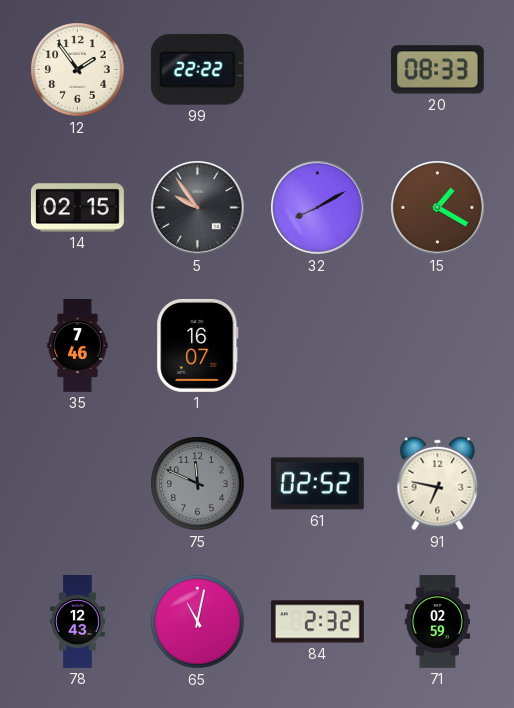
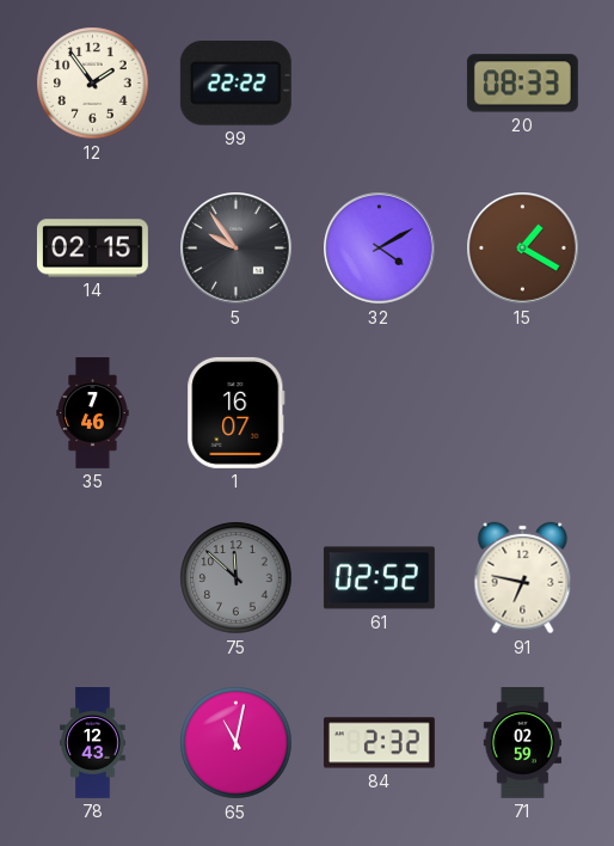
32: 8:10 -> 4:10
75: 11:49 -> 11:52
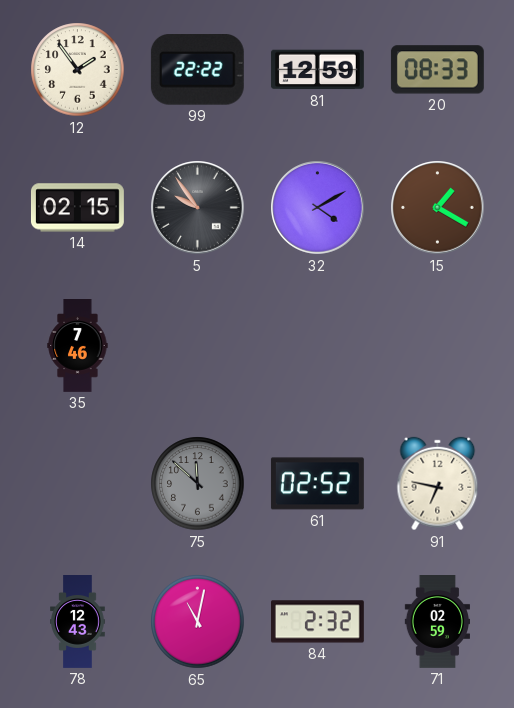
81: none -> 12:59
1: 16:07 -> none
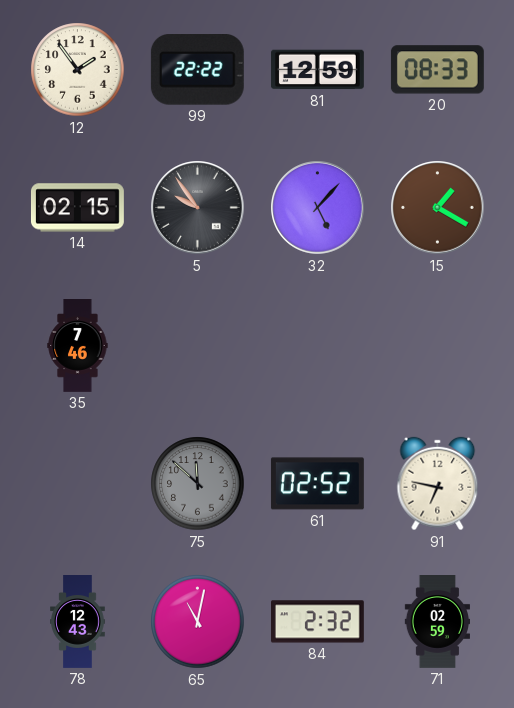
32: 4:10 -> 5:07
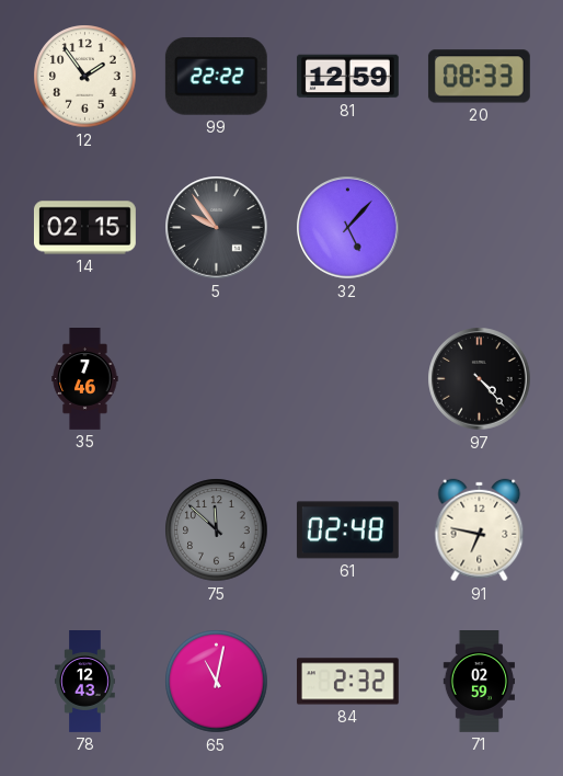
15: 1:20 -> none
97: none -> 4:23
61: 02:52 -> 02:48
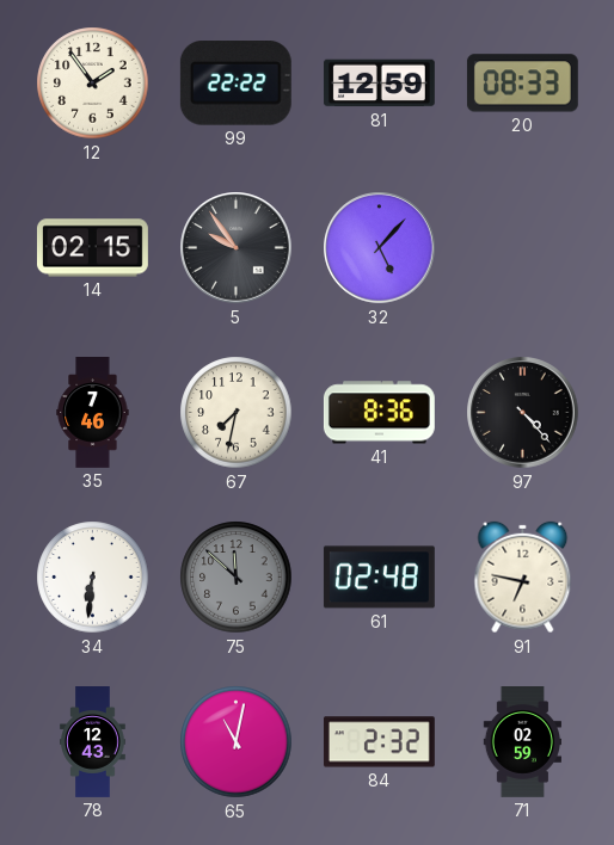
67: none -> 7:32
41: none -> 8:36
34: none -> 6:31
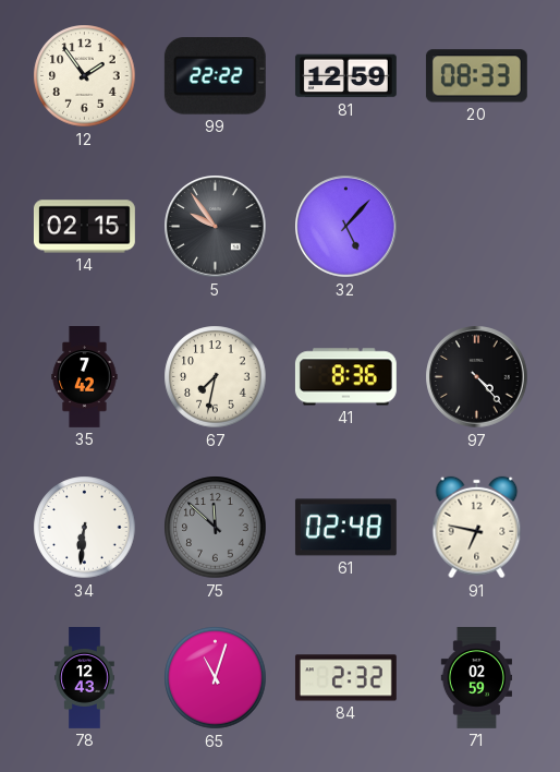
35: 7:46 -> 7:42
65: 11:02 -> 11:03
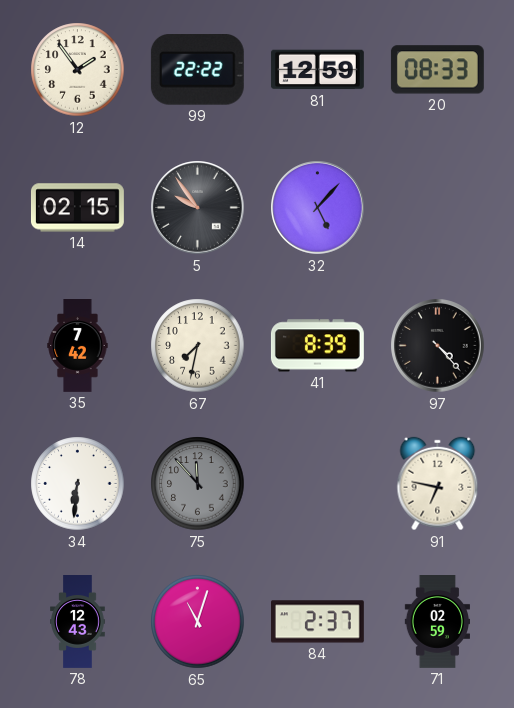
41: 8:36 -> 8:39
75: 11:52 -> 11:53
61: 02:48 -> none
84: 2:32 -> 2:37
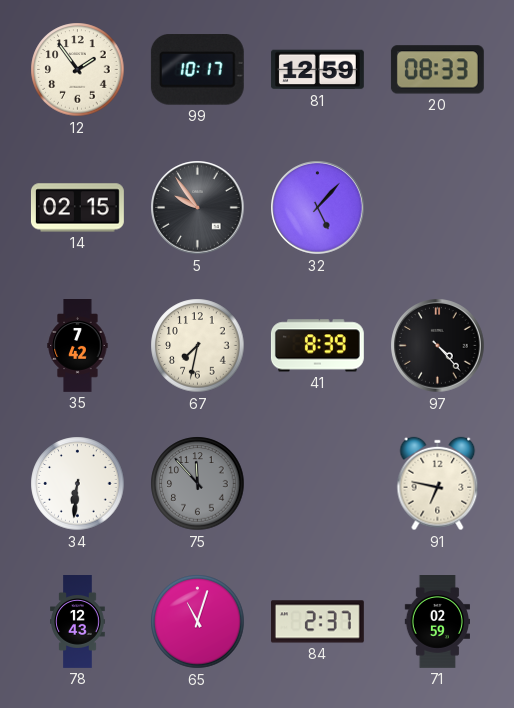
99: 22:22 -> 10:17
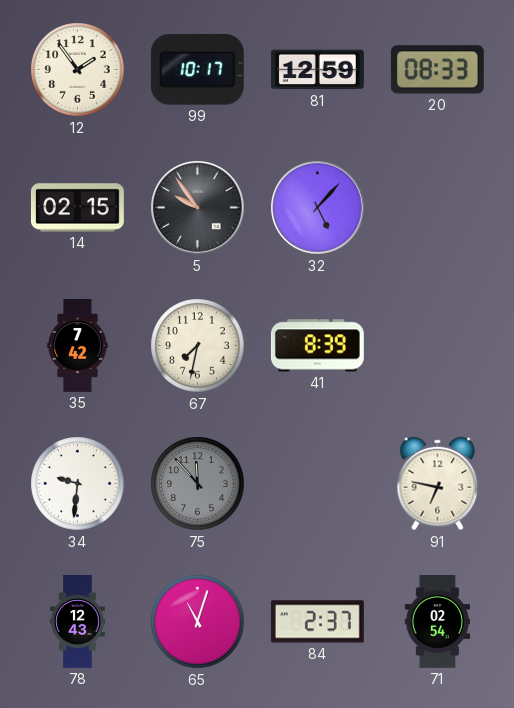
97: 4:23 -> none
34: 6:31 -> 9:31
71: 02:59 -> 02:54
